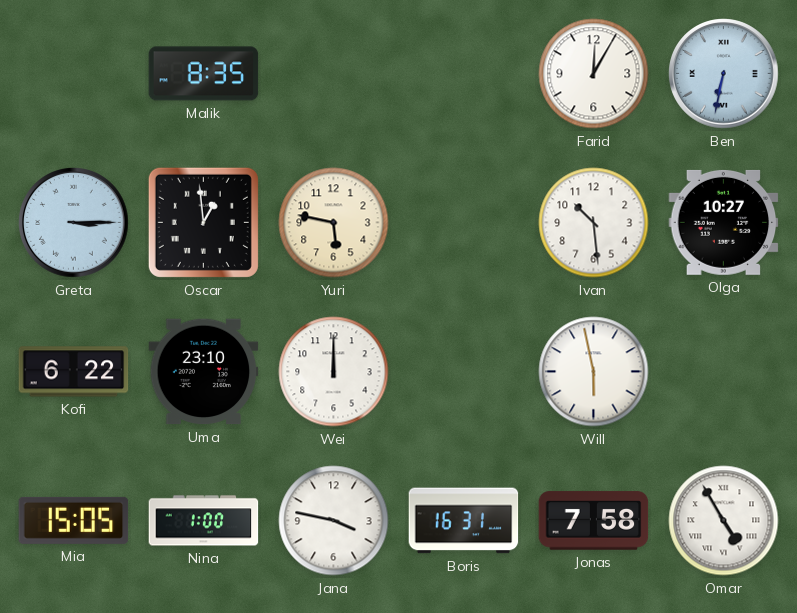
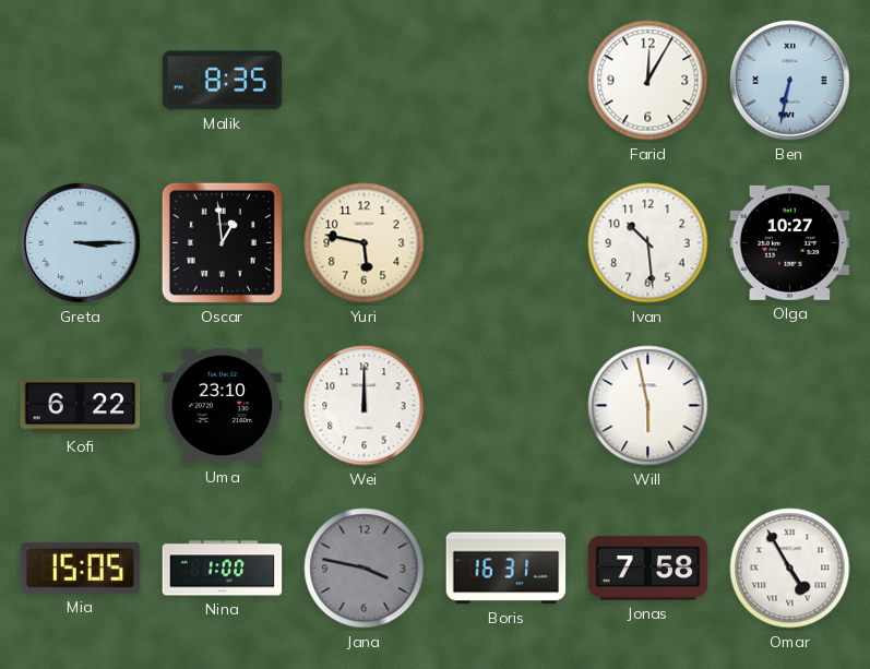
Jana dial: white -> grey
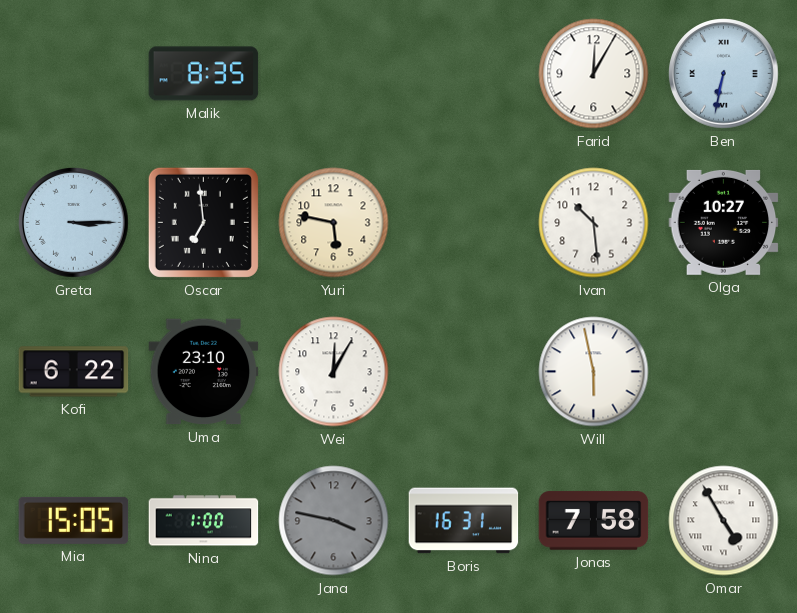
Oscar: 12:59 -> 6:59
Wei: 12:00 -> 12:05
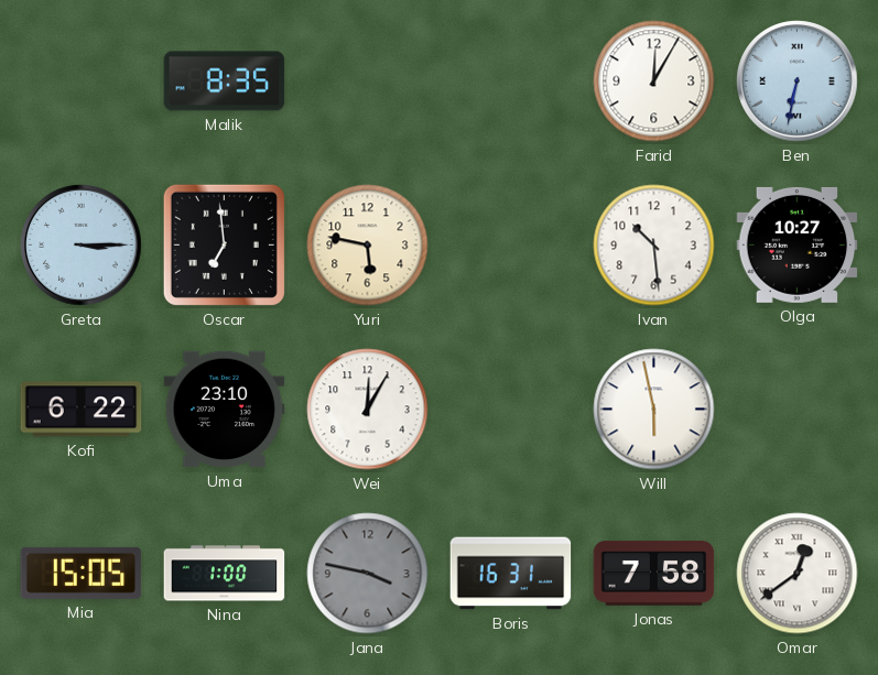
Omar: 4:55 -> 12:39
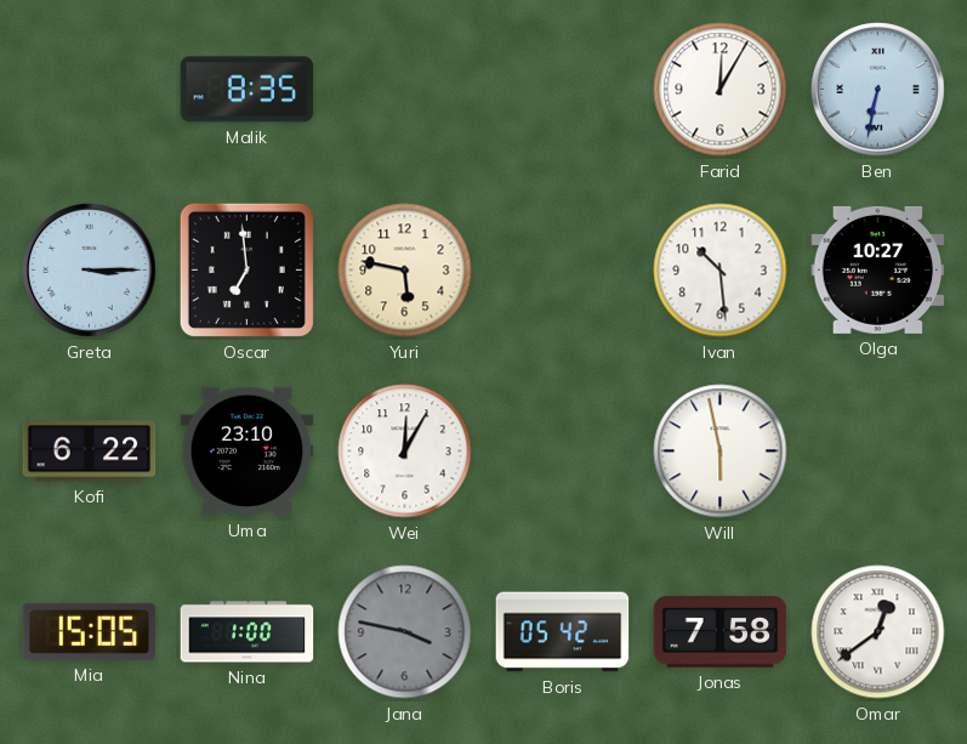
Boris: 16:31 -> 05:42
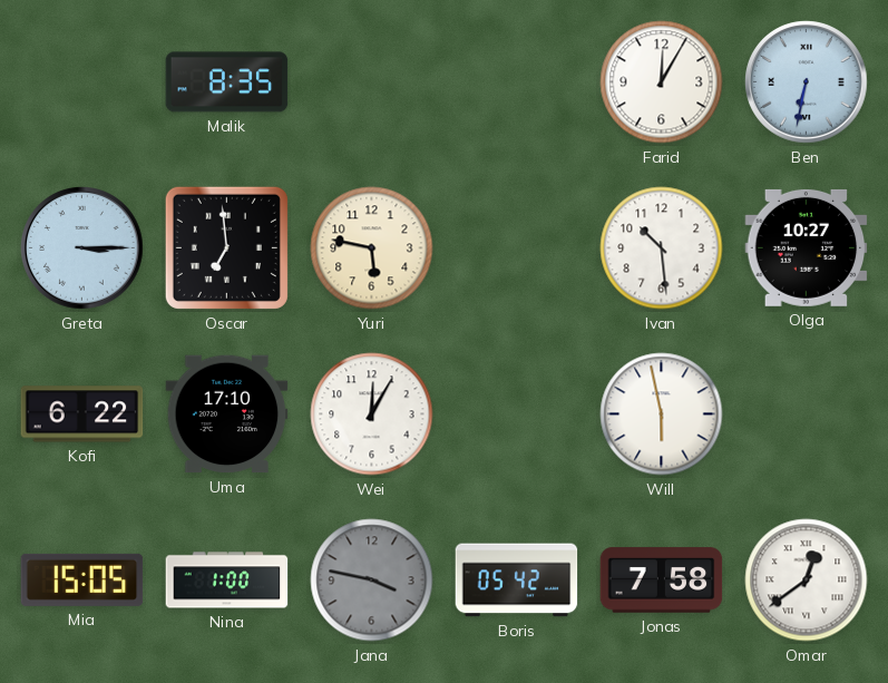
Uma: 23:10 -> 17:10
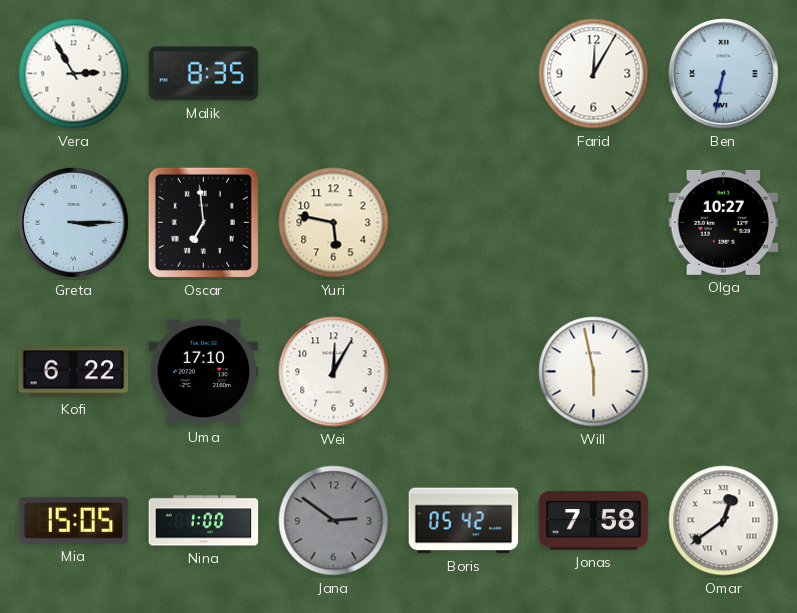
Vera: none -> 2:55
Ivan: 10:29 -> none
Jana: 3:47 -> 2:51
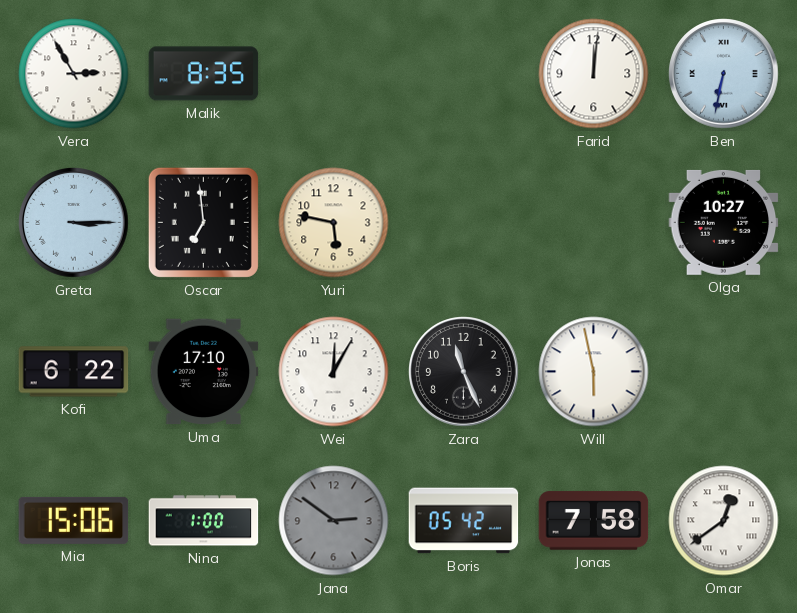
Farid: 12:05 -> 12:01
Zara: none -> 11:26
Mia: 15:05 -> 15:06
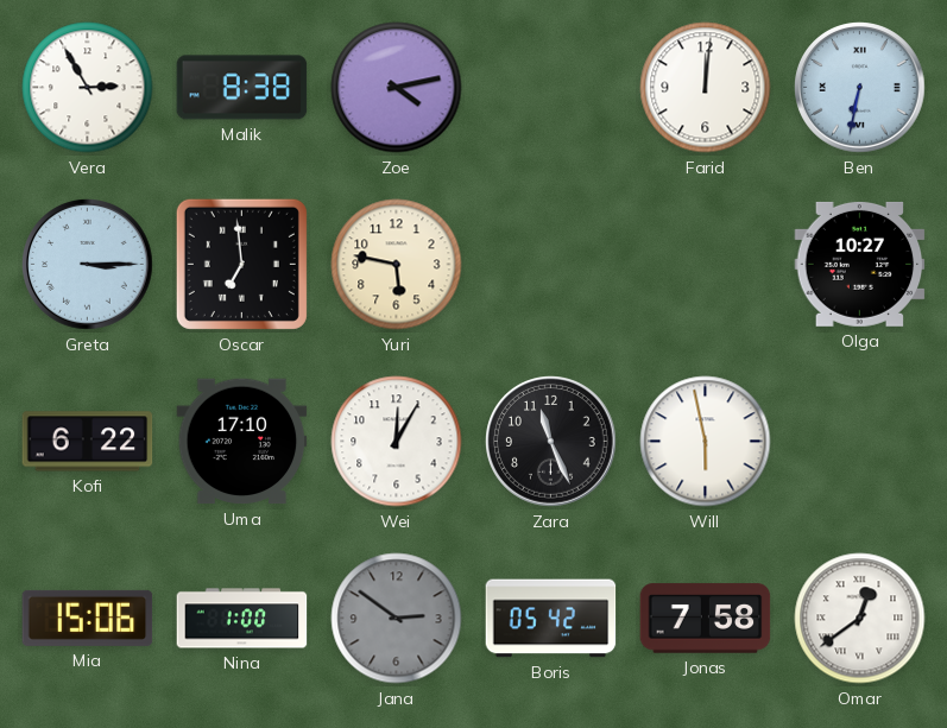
Malik: 8:35 -> 8:38
Zoe: none -> 4:13
